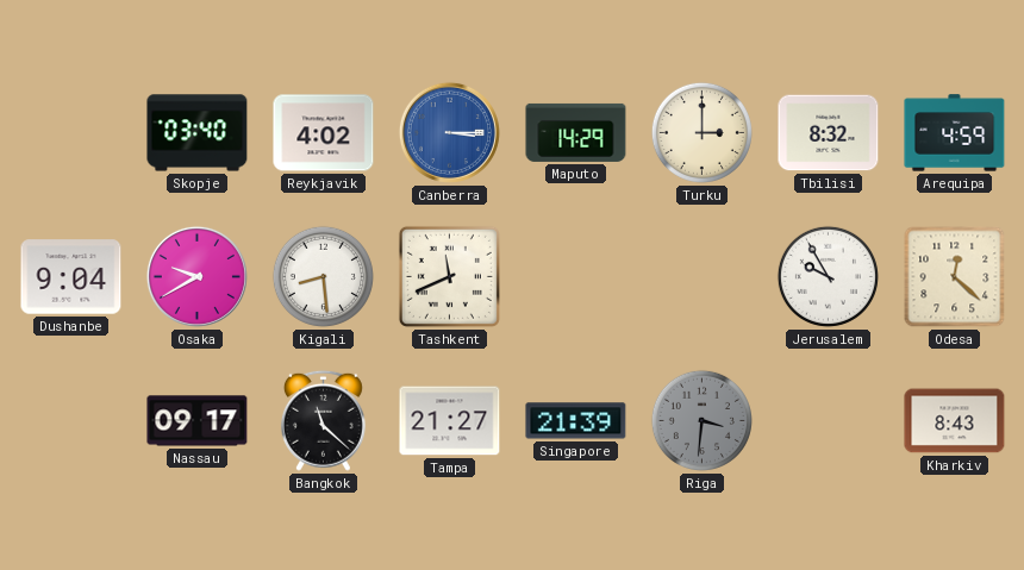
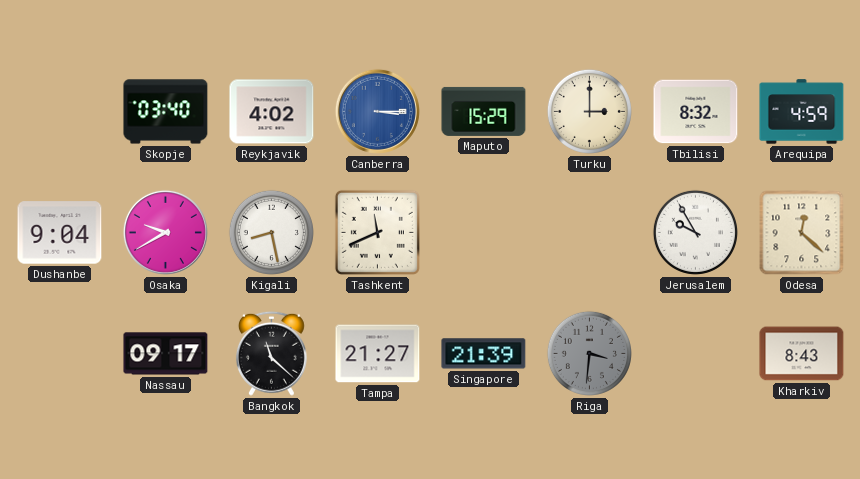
Maputo: 14:29 -> 15:29
Kigali: 8:29 -> 8:28
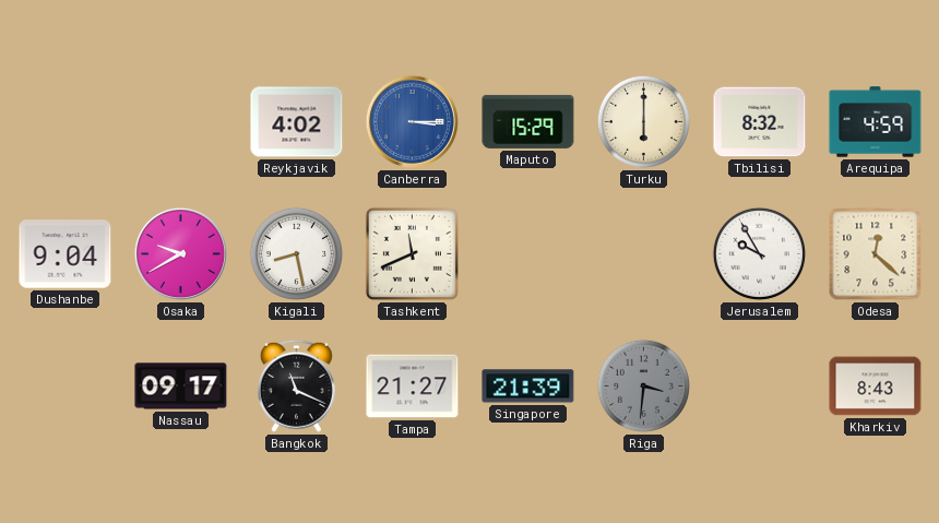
Skopje: 03:40 -> none
Turku: 3:00 -> 6:00
Bangkok: 11:22 -> 11:19
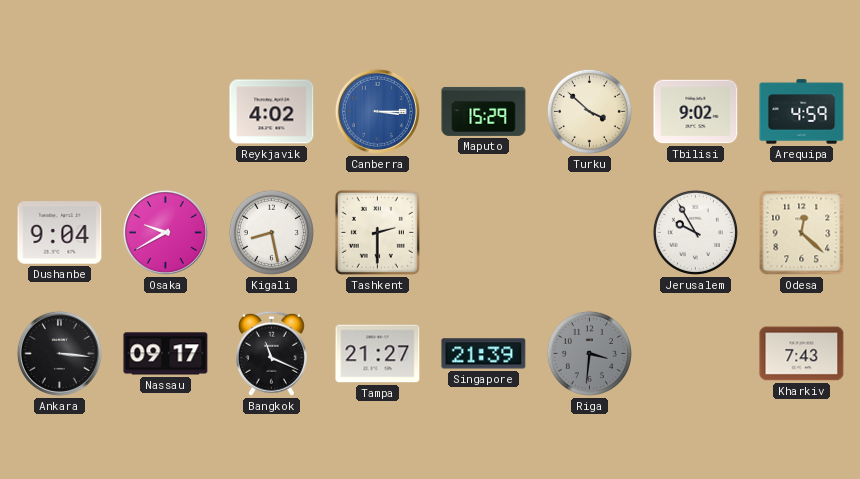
Turku: 6:00 -> 3:52
Tbilisi: 8:32 -> 9:02
Tashkent: 11:41 -> 2:30
Ankara: none -> 3:16
Kharkiv: 8:43 -> 7:43
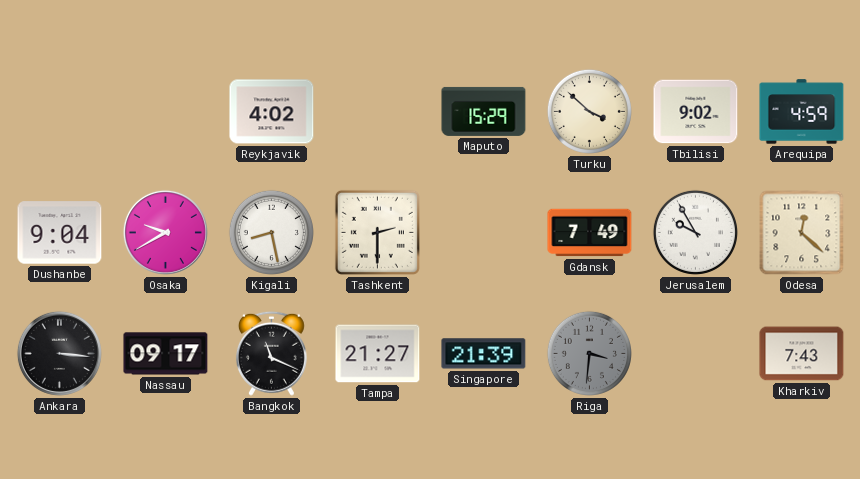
Canberra: 3:15 -> none
Gdansk: none -> 7:49
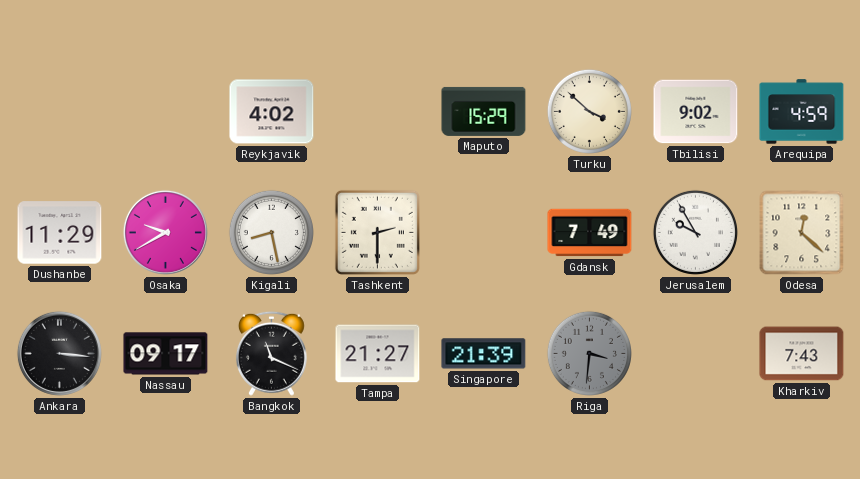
Dushanbe: 9:04 -> 11:29
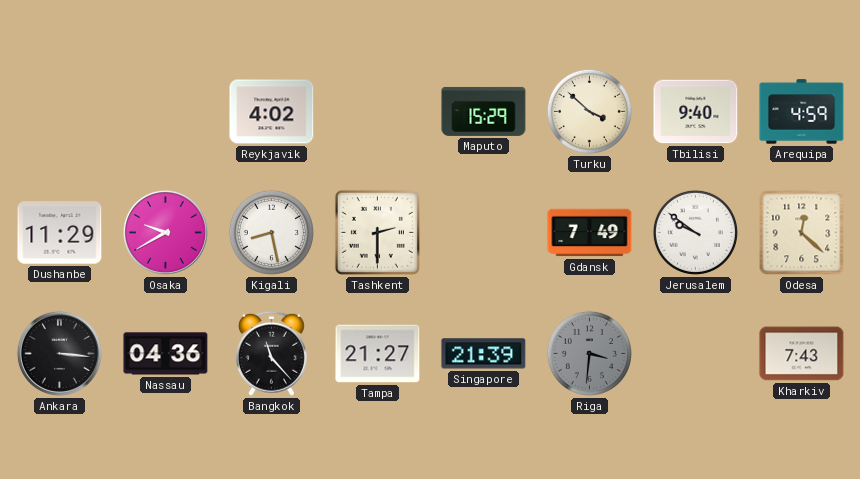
Tbilisi: 9:02 -> 9:40
Jerusalem: 9:55 -> 9:51
Nassau: 09:17 -> 04:36
Bangkok: 11:19 -> 11:23
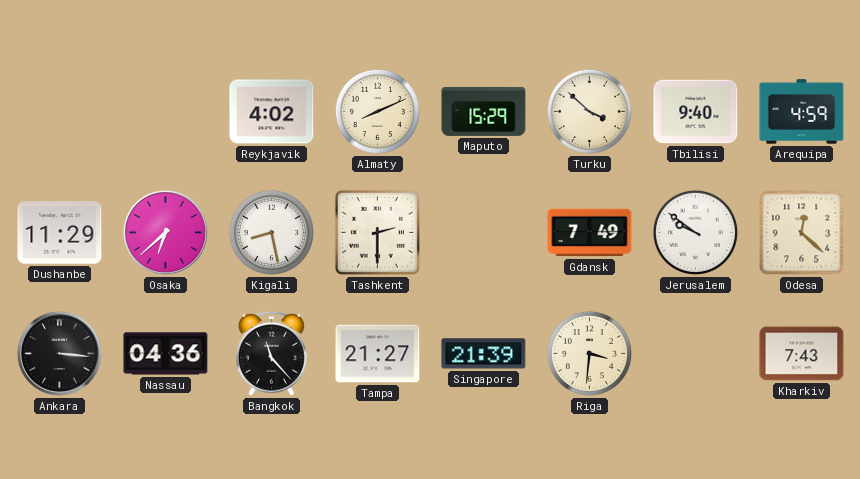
Almaty: none -> 8:11
Osaka: 9:40 -> 6:38
Riga dial: grey -> cream
